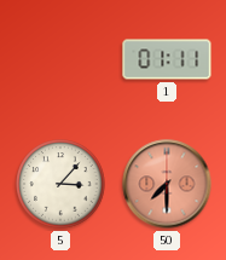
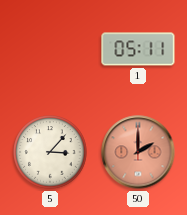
1: 01:11 -> 05:11
50: 7:30 -> 2:00
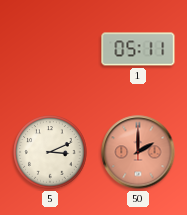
5: 3:07 -> 3:11
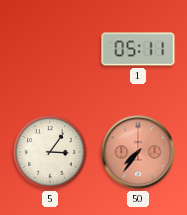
5: 3:11 -> 3:06
50: 2:00 -> 7:36
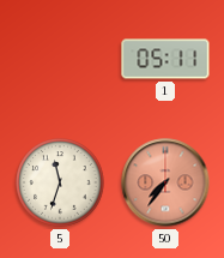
5: 3:06 -> 11:33
